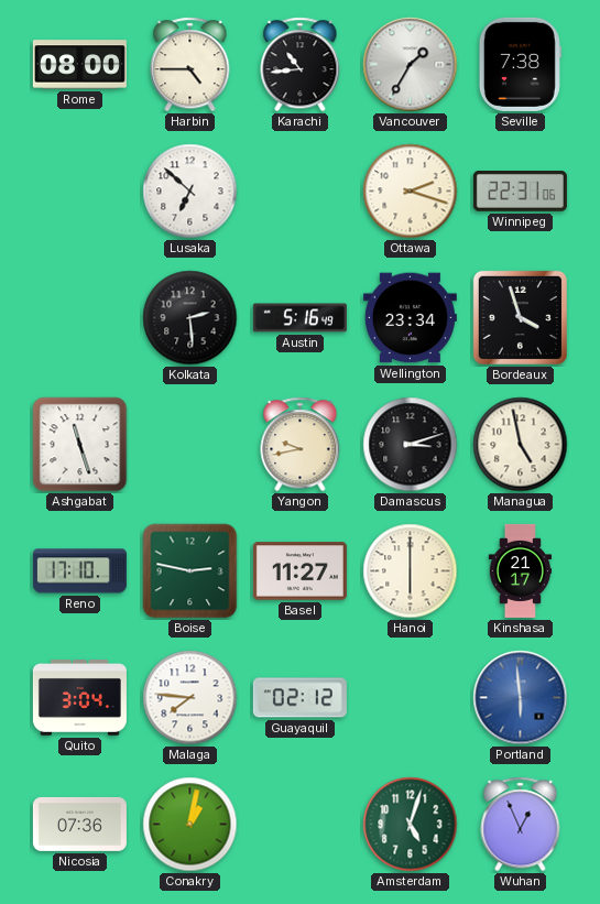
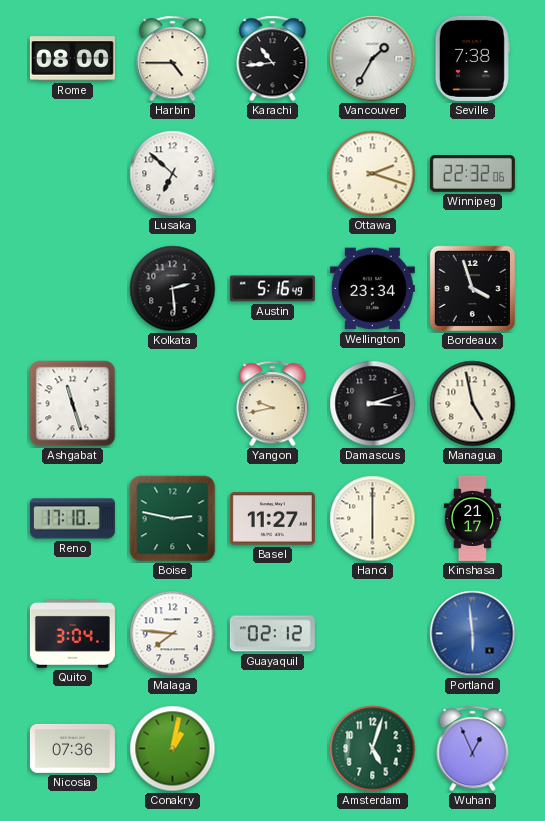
Winnipeg: 22:31 -> 22:32
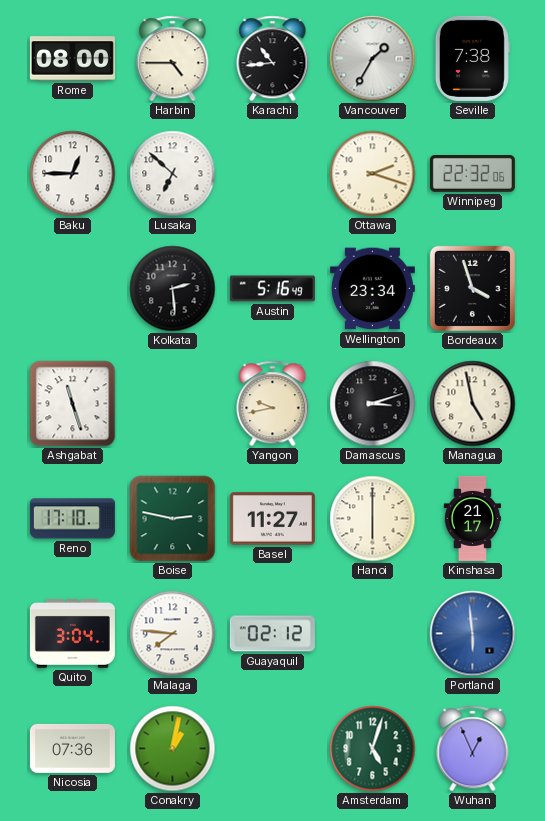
Baku: none -> 12:45
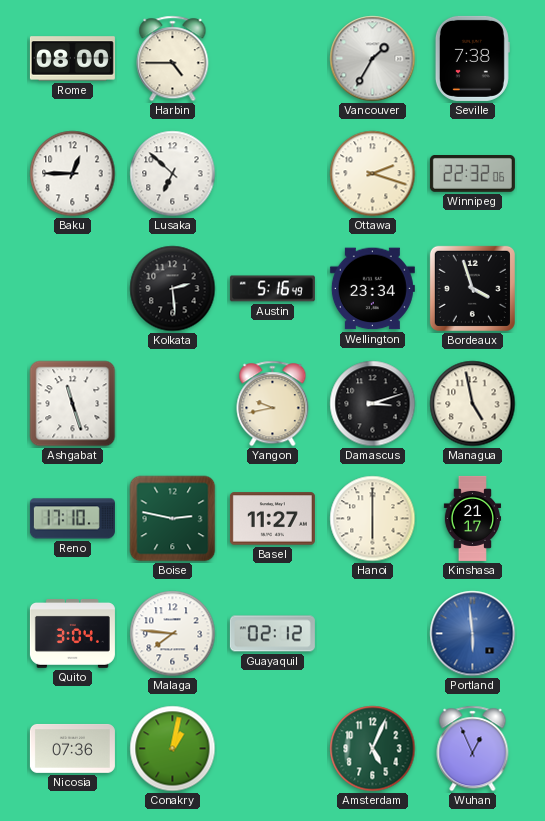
Karachi: 10:44 -> none
Amsterdam: 5:03 -> 5:04
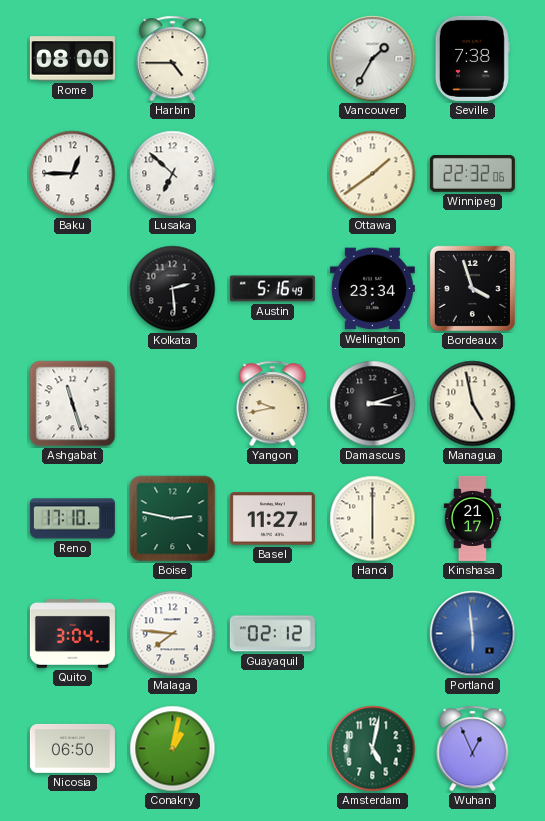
Ottawa: 2:18 -> 1:39
Nicosia: 07:36 -> 06:50
Amsterdam: 5:04 -> 5:02
